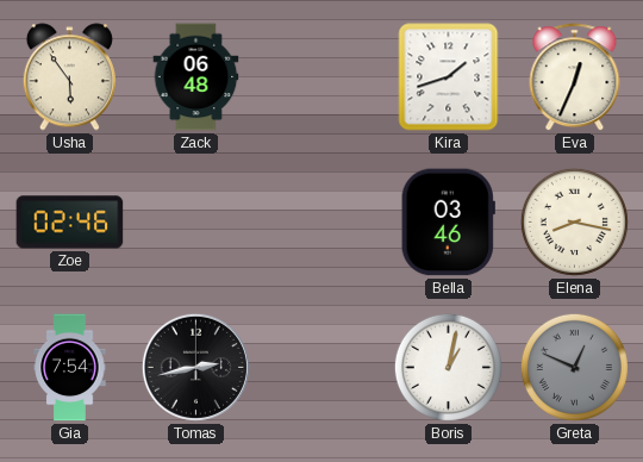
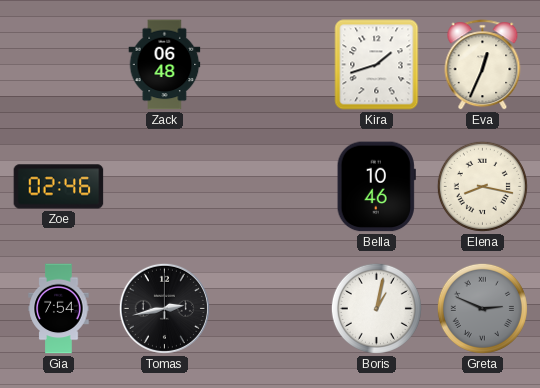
Usha: 5:54 -> none
Bella: 03:46 -> 10:46
Greta: 12:49 -> 2:49
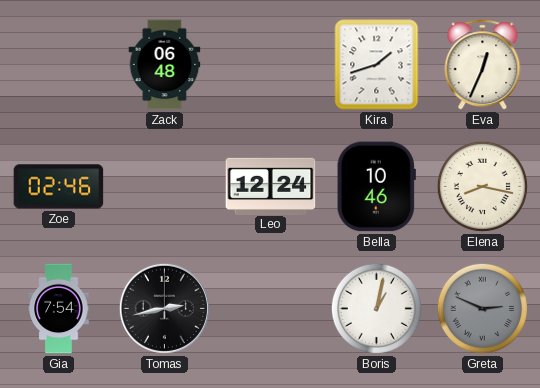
Leo: none -> 12:24
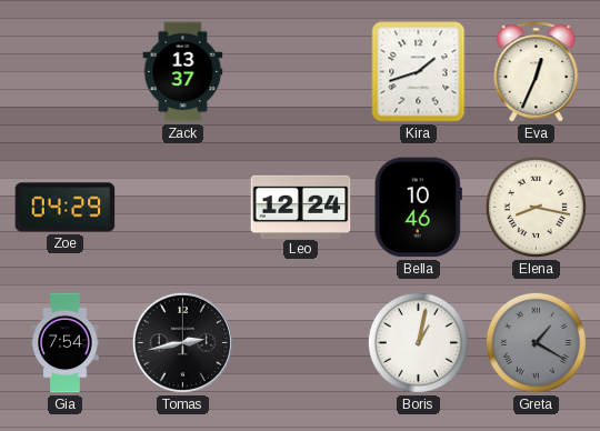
Zack: 06:48 -> 13:37
Zoe: 02:46 -> 04:29
Greta: 2:49 -> 1:20
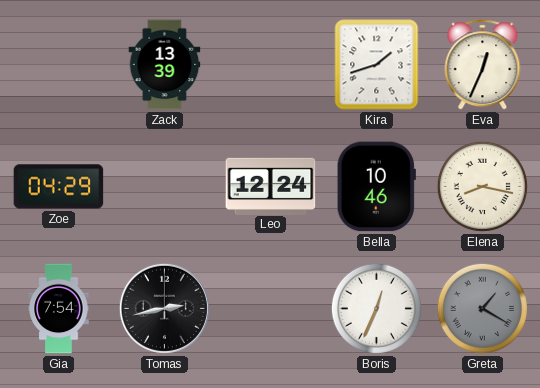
Zack: 13:37 -> 13:39
Boris: 1:02 -> 12:34
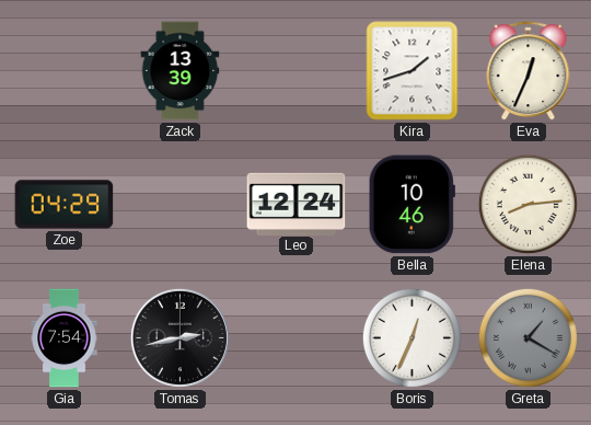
Elena: 8:17 -> 8:14
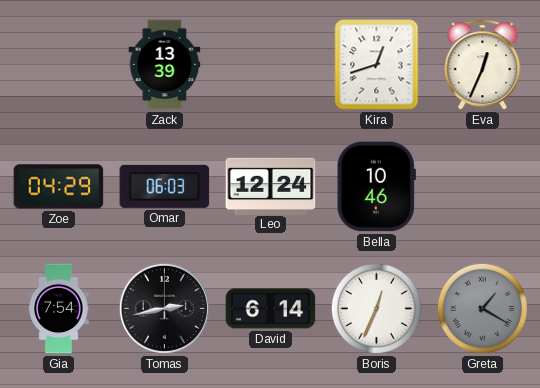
Kira: 1:42 -> 12:42
Omar: none -> 06:03
Elena: 8:14 -> none
David: none -> 6:14
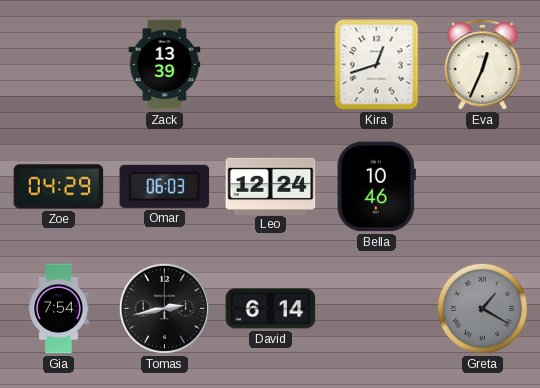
Boris: 12:34 -> none
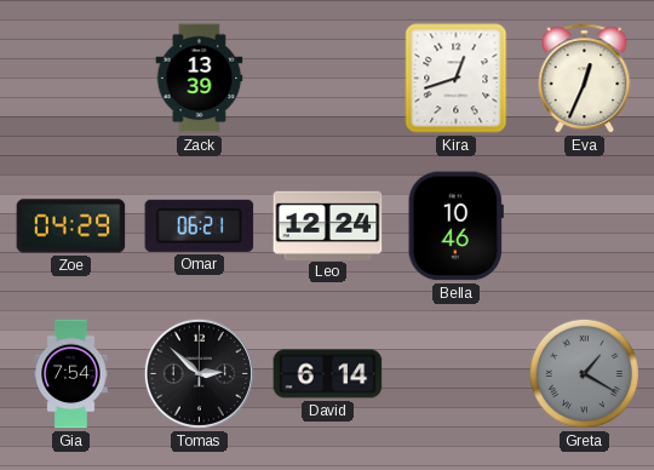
Omar: 06:03 -> 06:21
Tomas: 2:43 -> 2:52
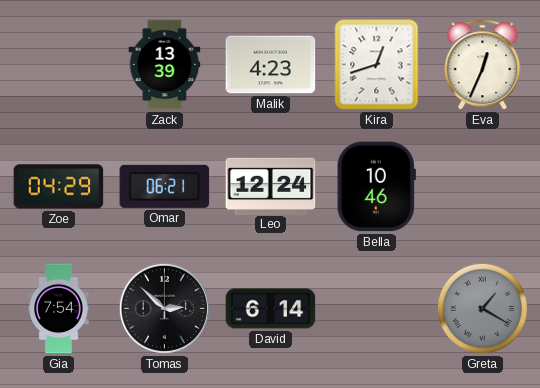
Malik: none -> 4:23
